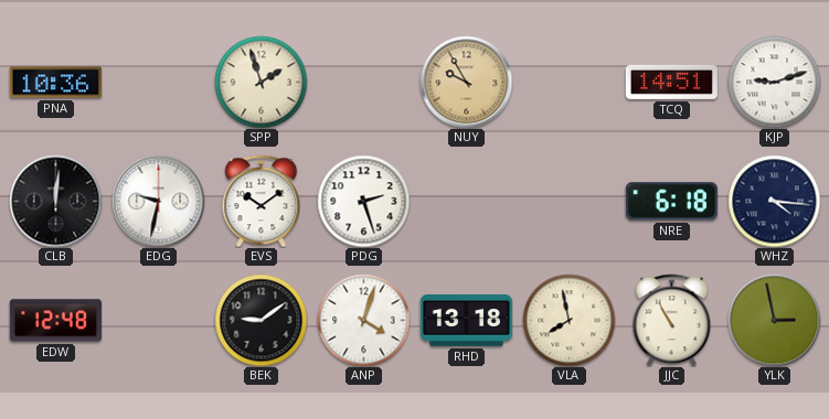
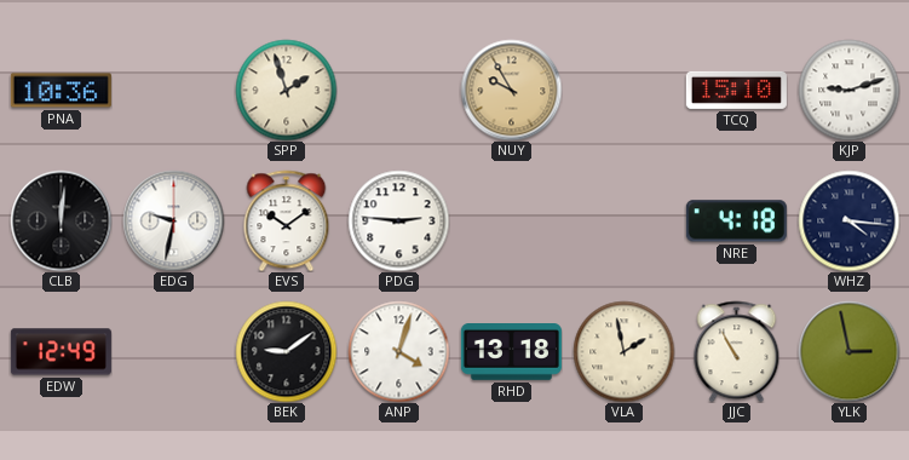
TCQ: 14:51 -> 15:10
PDG: 2:27 -> 2:46
NRE: 6:18 -> 4:18
EDW: 12:48 -> 12:49
VLA: 7:58 -> 1:58
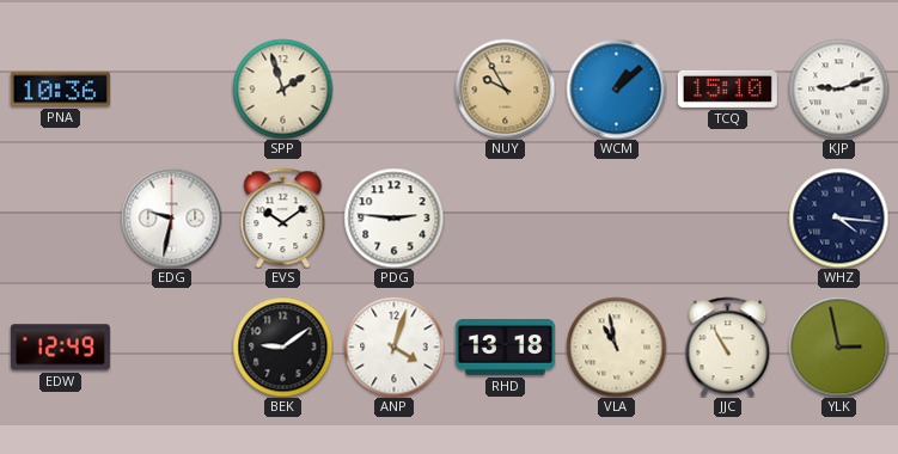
WCM: none -> 1:08
CLB: 12:01 -> none
NRE: 4:18 -> none
VLA: 1:58 -> 10:58
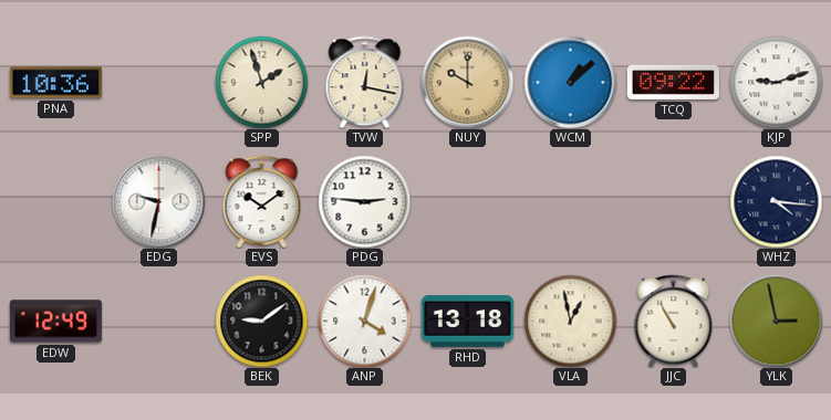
TVW: none -> 12:17
NUY: 9:55 -> 10:00
TCQ: 15:10 -> 09:22
VLA: 10:58 -> 12:58
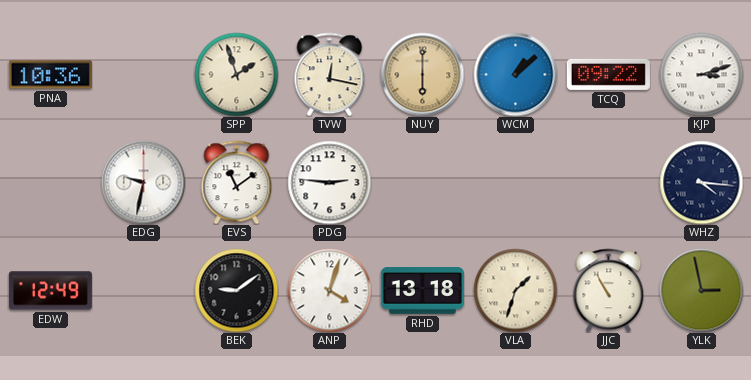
NUY: 10:00 -> 6:00
KJP: 9:12 -> 3:12
EVS: 10:09 -> 11:09
VLA: 12:58 -> 1:33
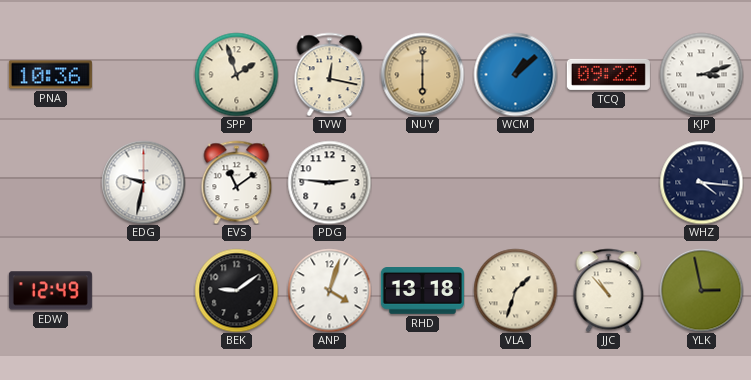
JJC: 10:55 -> 10:53
